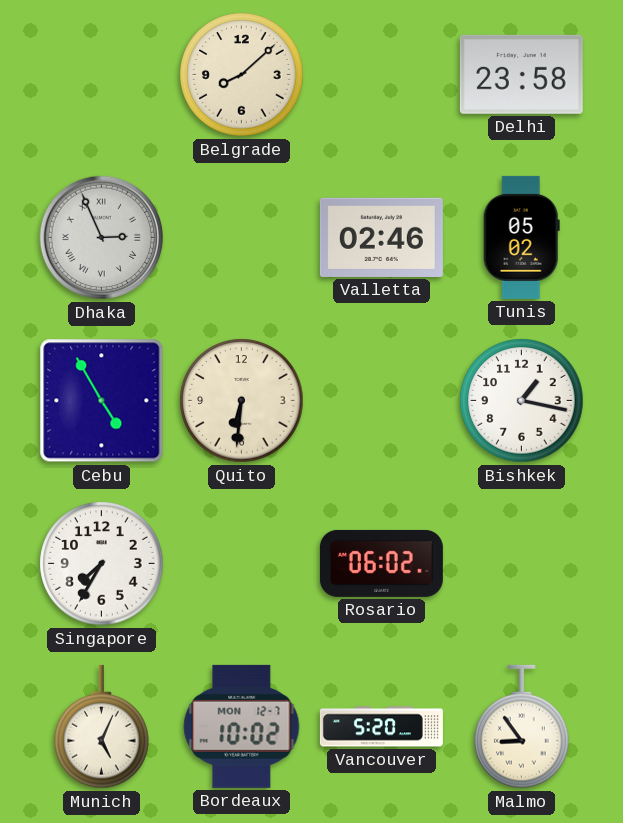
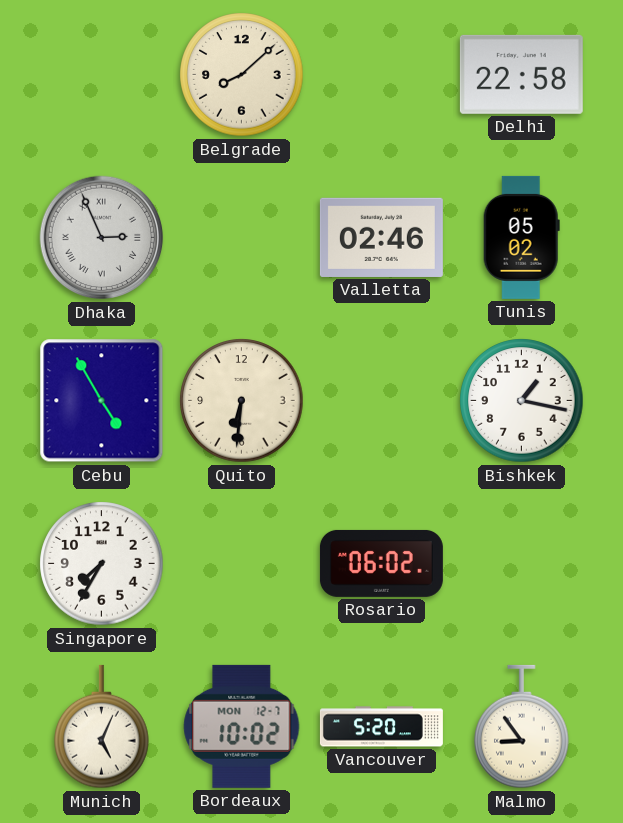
Delhi: 23:58 -> 22:58
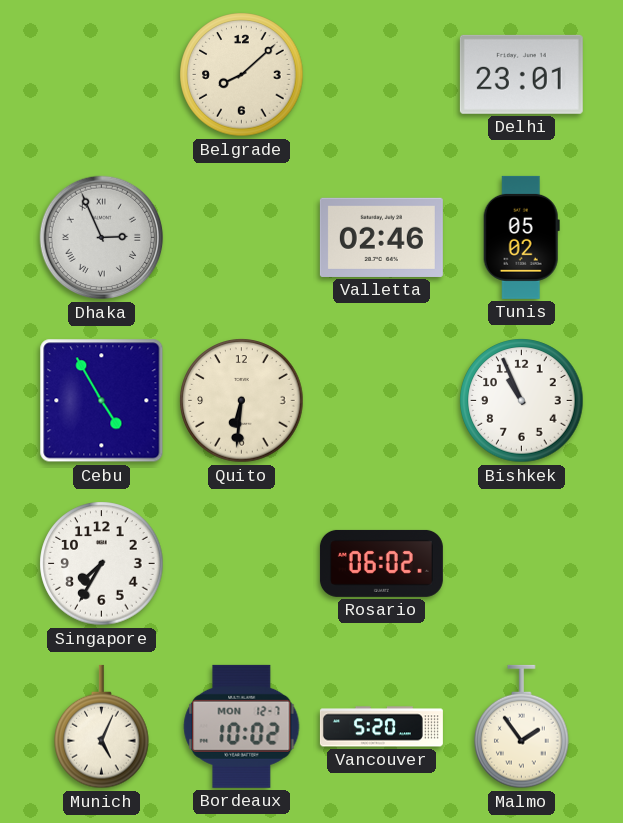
Delhi: 22:58 -> 23:01
Bishkek: 1:17 -> 10:56
Malmo: 8:54 -> 1:54
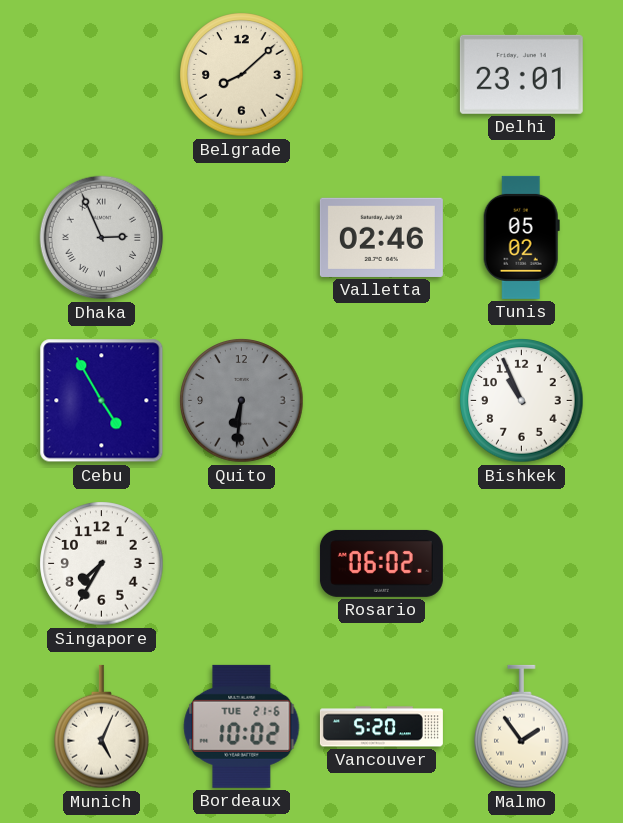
Quito dial: cream -> grey
Bordeaux date: MON 12-7 -> TUE 21-6
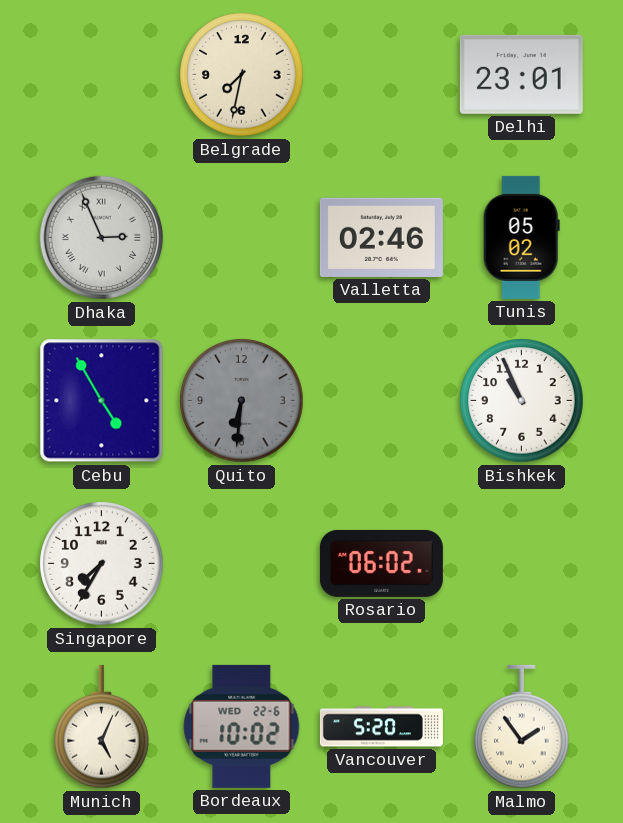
Belgrade: 8:08 -> 7:32
Bordeaux date: TUE 21-6 -> WED 22-6
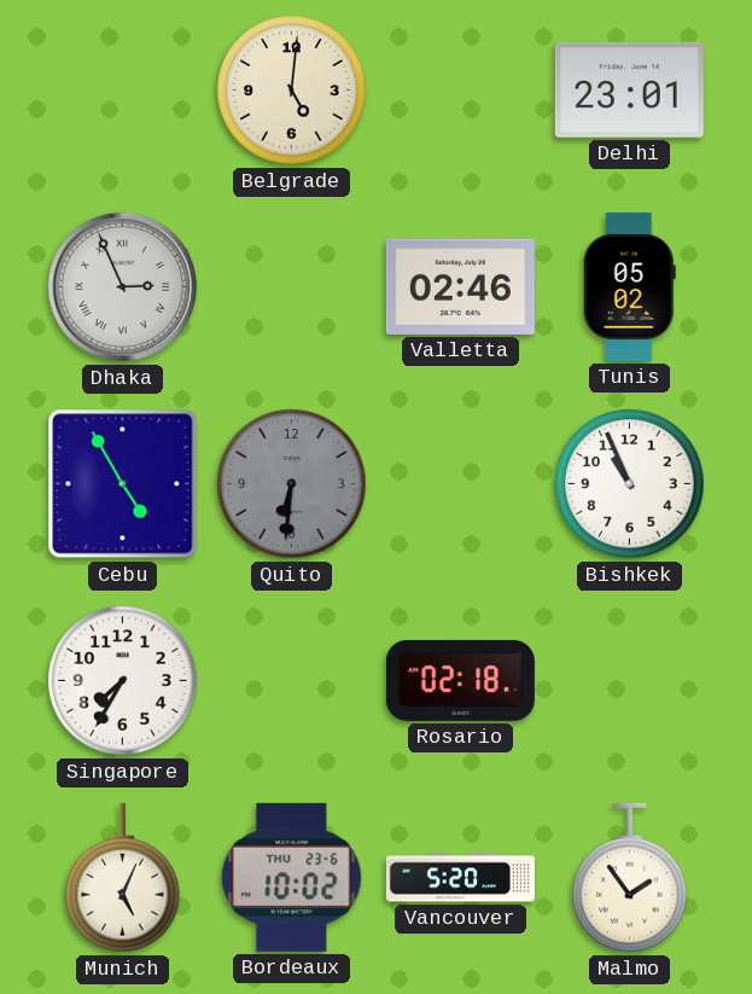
Belgrade: 7:32 -> 5:01
Rosario: 06:02 -> 02:18
Bordeaux date: WED 22-6 -> THU 23-6
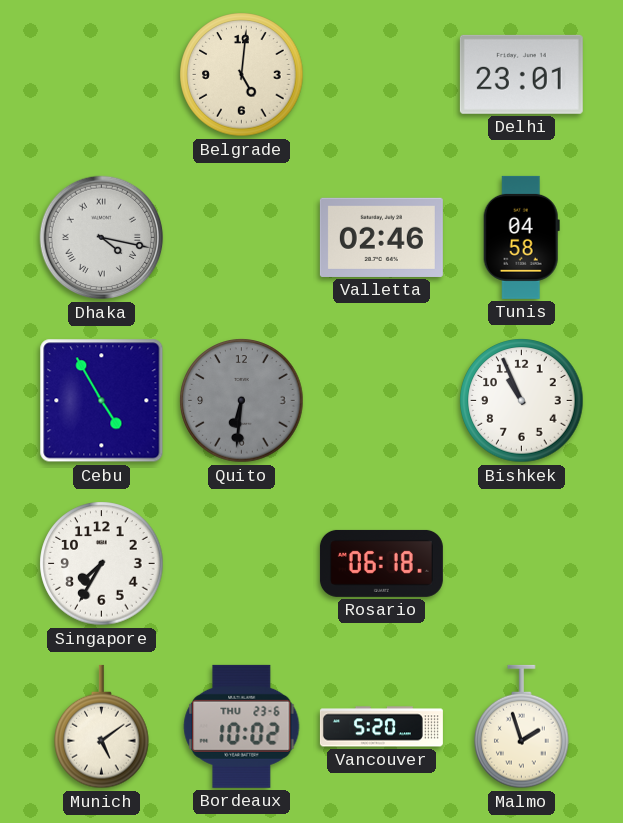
Dhaka: 2:56 -> 4:17
Tunis: 05:02 -> 04:58
Rosario: 02:18 -> 06:18
Munich: 5:04 -> 5:09
Malmo: 1:54 -> 1:57
